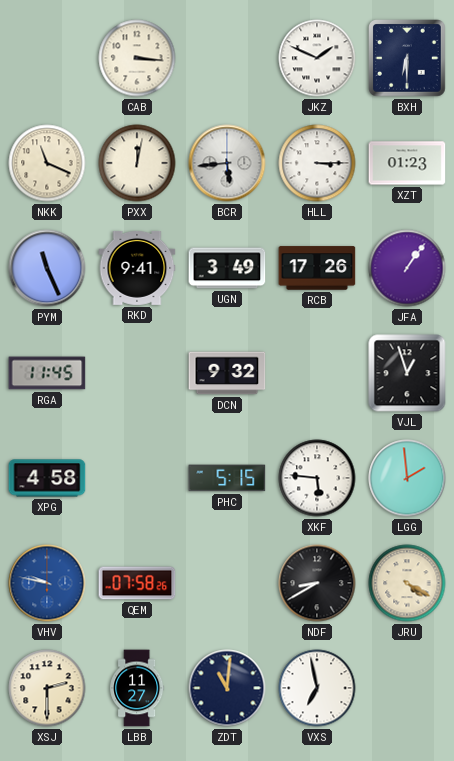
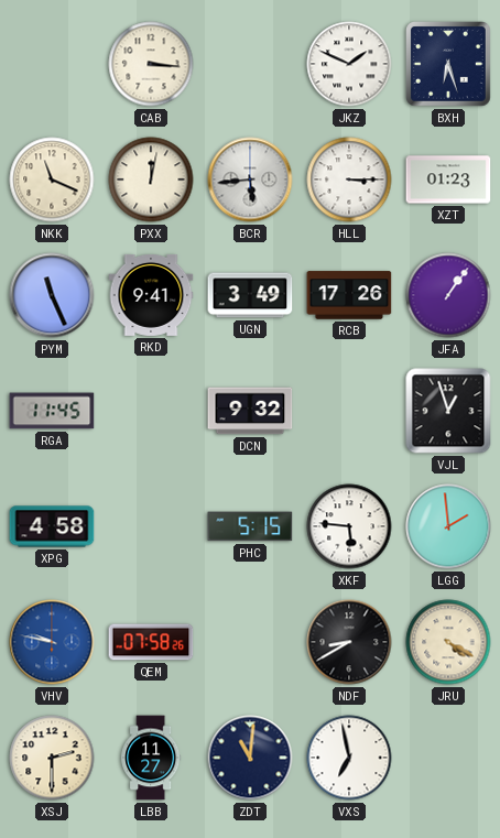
BXH: 6:30 -> 6:27
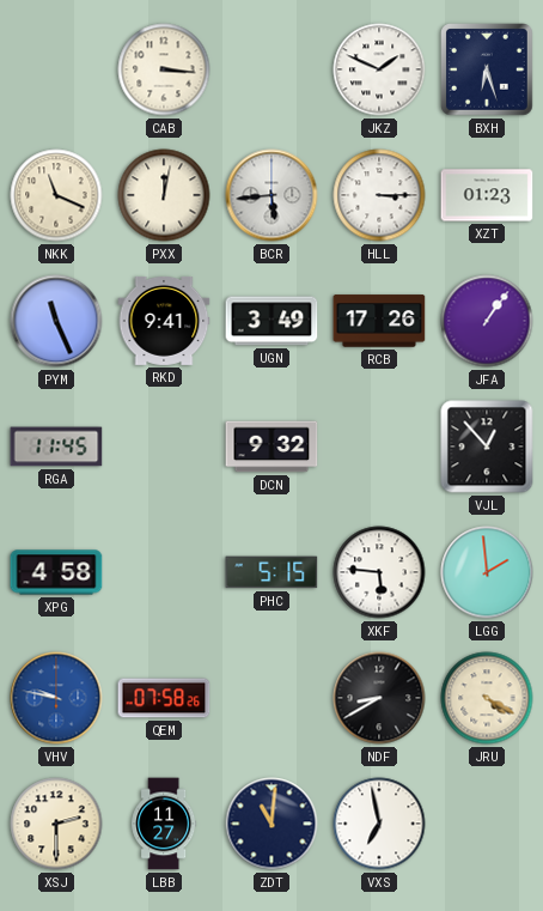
VJL: 12:57 -> 12:53
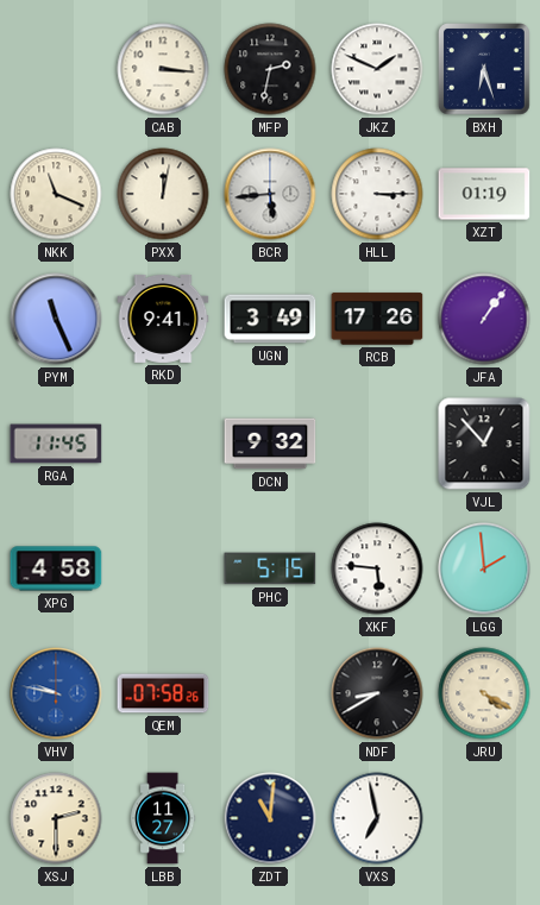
MFP: none -> 2:32
XZT: 01:23 -> 01:19
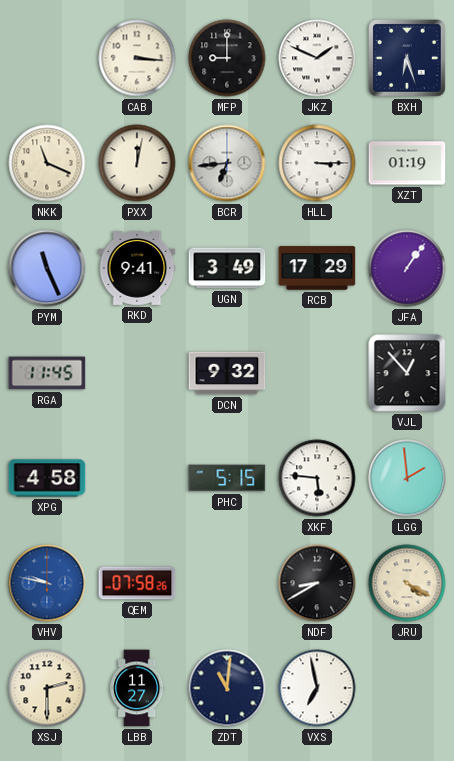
MFP: 2:32 -> 9:00
BCR: 5:44 -> 6:44
RCB: 17:26 -> 17:29
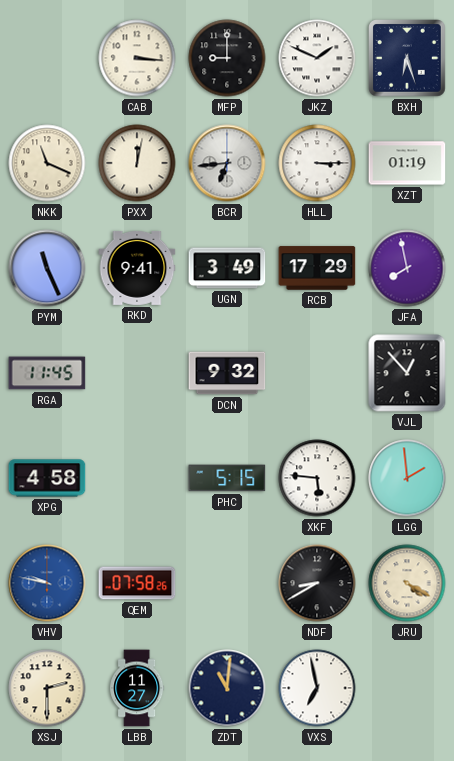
JFA: 1:06 -> 7:58
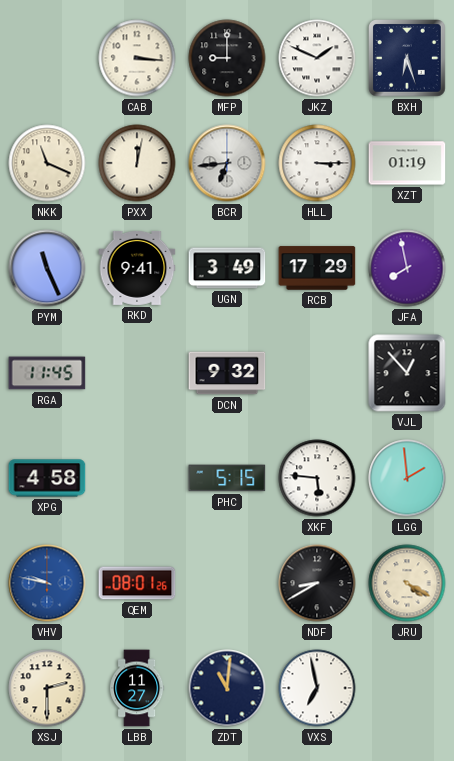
QEM: 07:58 -> 08:01
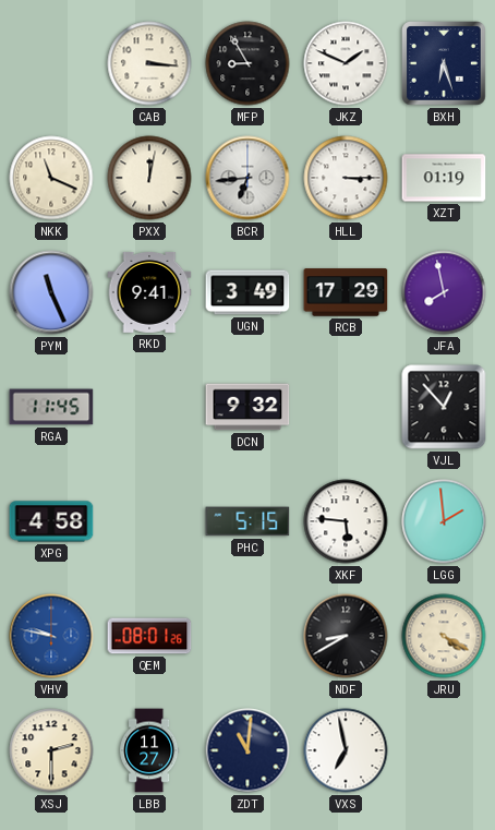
MFP: 9:00 -> 8:55
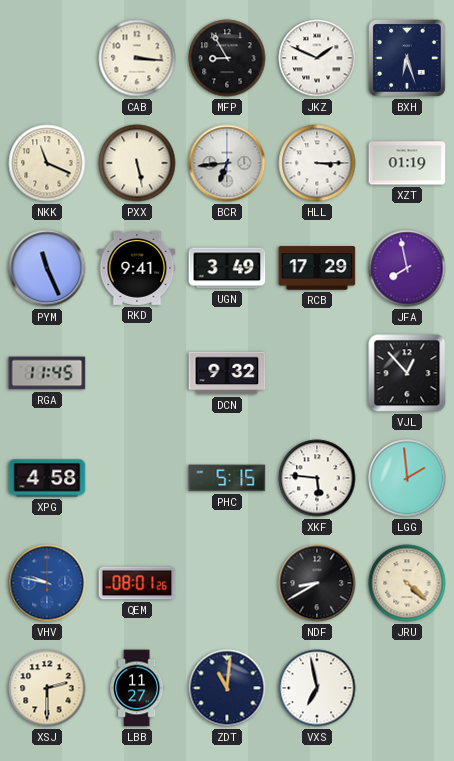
PXX: 12:02 -> 5:28
JRU: 4:20 -> 4:22
